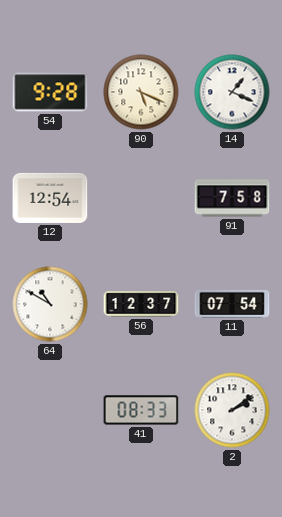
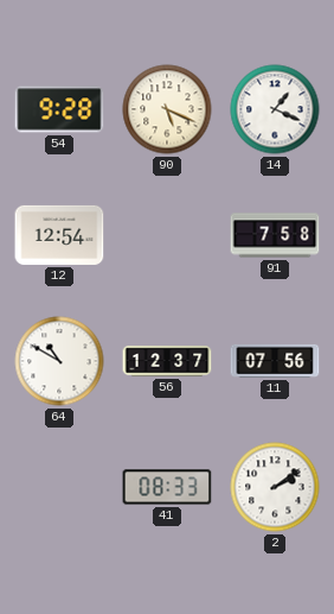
11: 07:54 -> 07:56
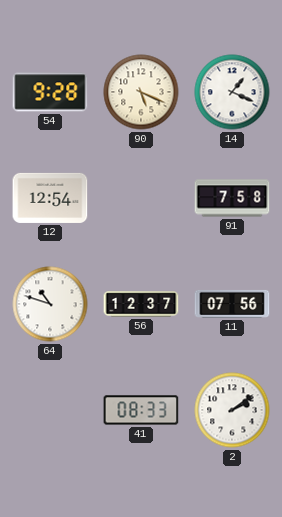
64: 10:50 -> 10:48
